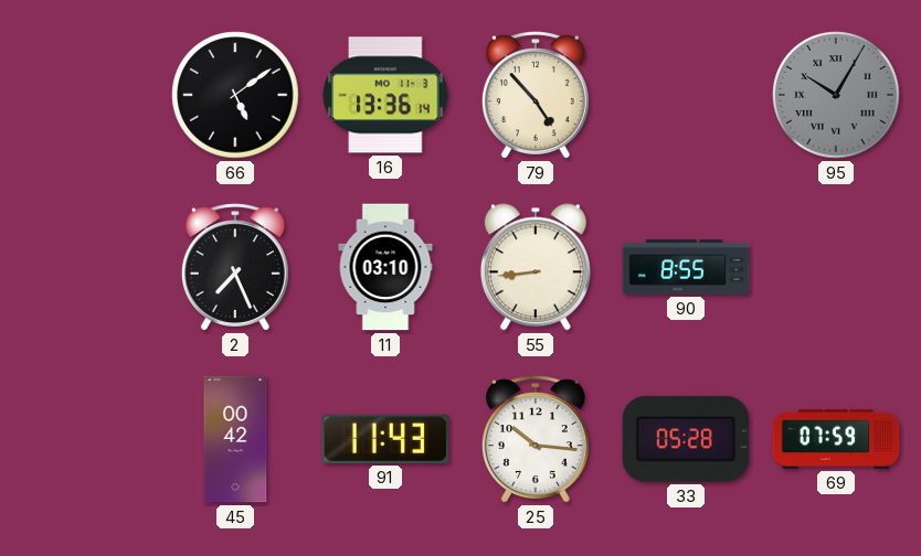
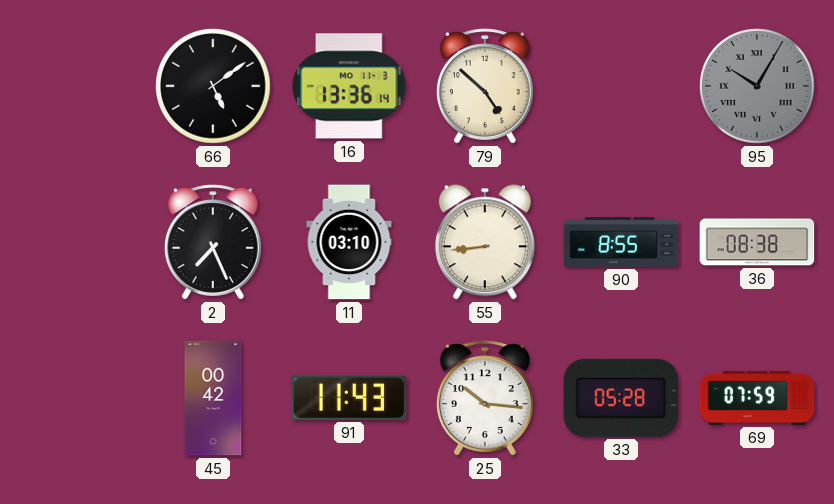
79: 4:53 -> 4:52
36: none -> 08:38
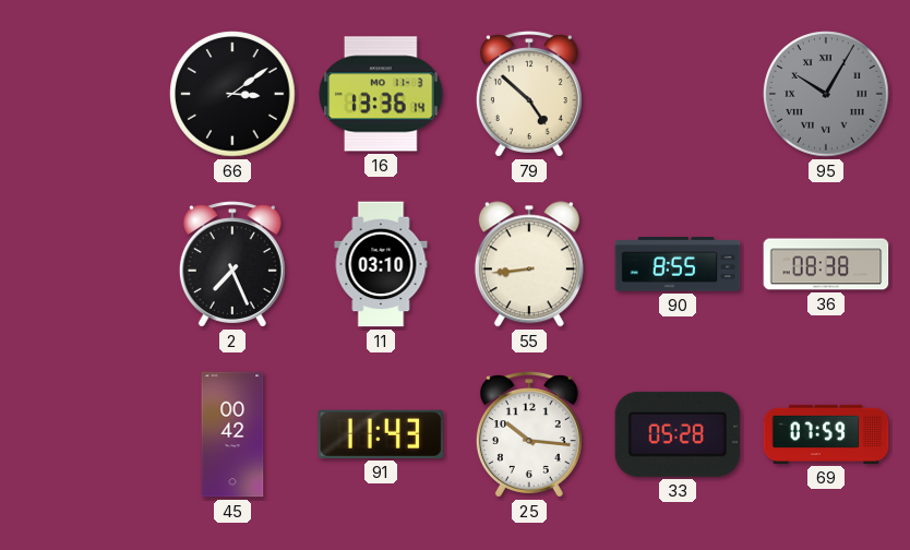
66: 5:09 -> 3:09
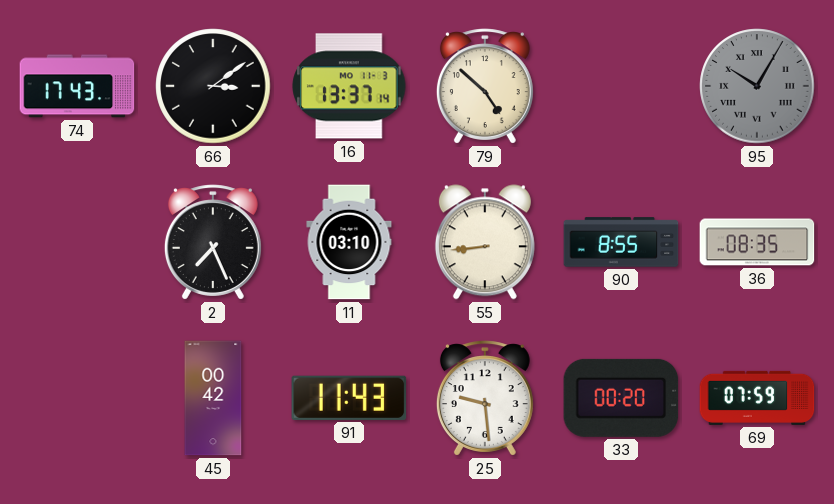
74: none -> 17:43
16: 13:36 -> 13:37
36: 08:38 -> 08:35
25: 10:16 -> 9:29
33: 05:28 -> 00:20
